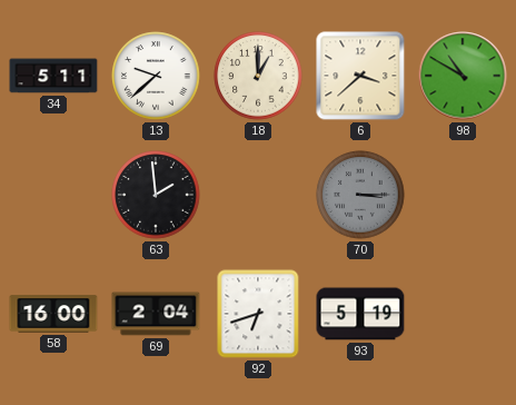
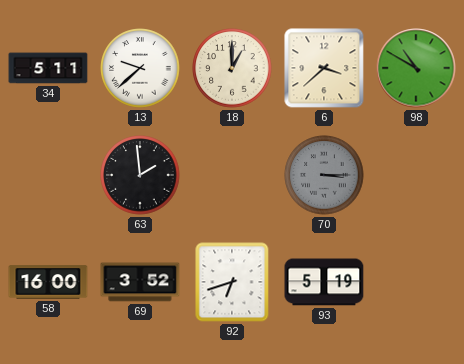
69: 2:04 -> 3:52
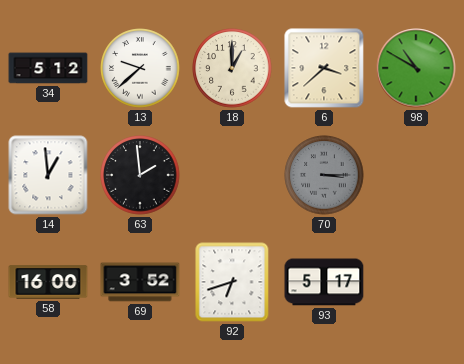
34: 5:11 -> 5:12
14: none -> 12:59
93: 5:19 -> 5:17
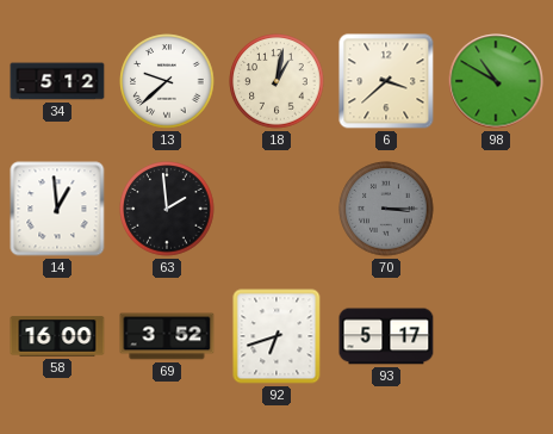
18: 1:00 -> 1:02
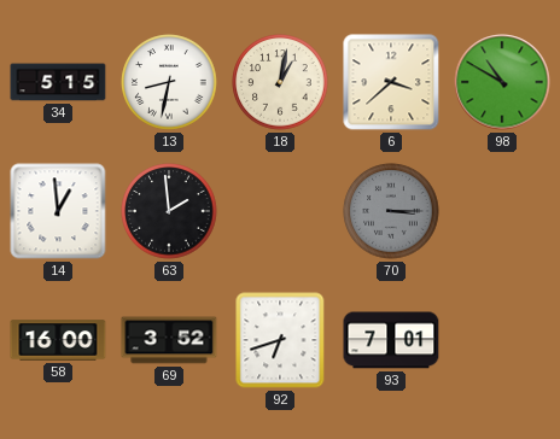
34: 5:12 -> 5:15
13: 9:38 -> 8:32
93: 5:17 -> 7:01
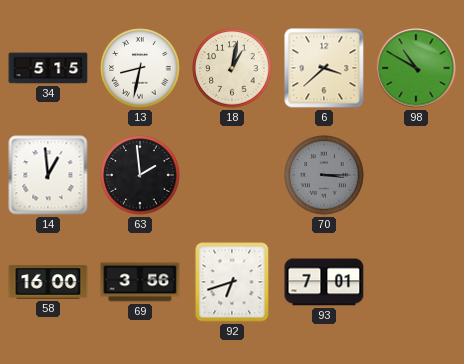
69: 3:52 -> 3:56
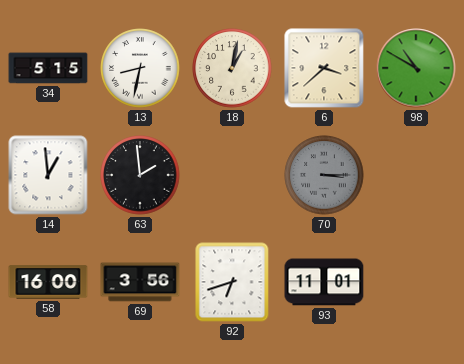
93: 7:01 -> 11:01
